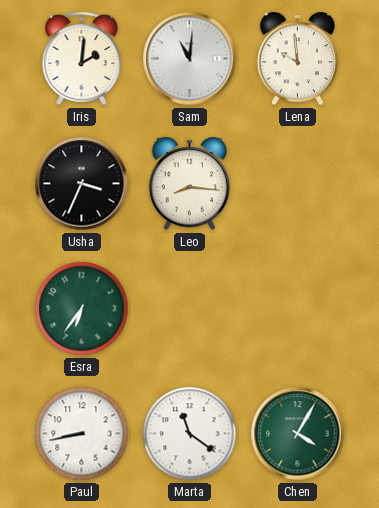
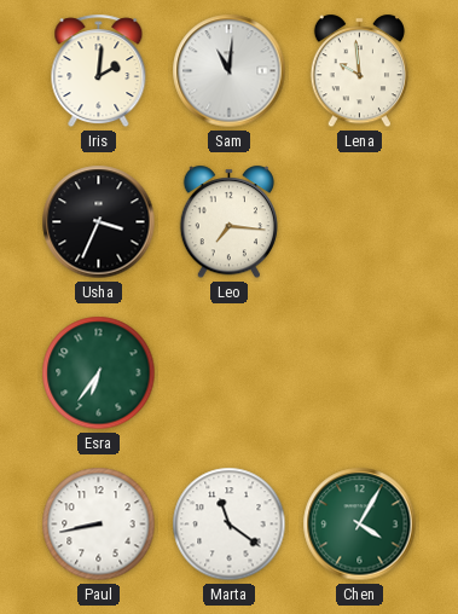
Leo: 8:16 -> 7:16
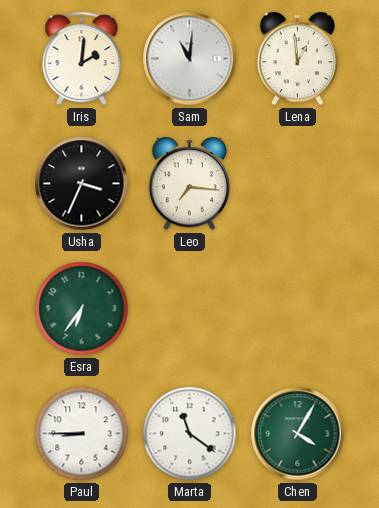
Lena: 9:59 -> 12:59
Paul: 8:43 -> 8:45
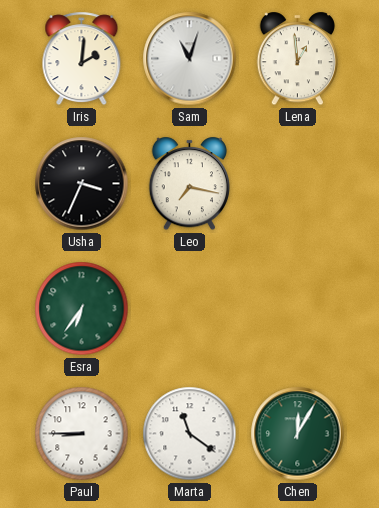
Sam: 11:01 -> 11:03
Leo: 7:16 -> 7:17
Chen: 4:05 -> 12:05
